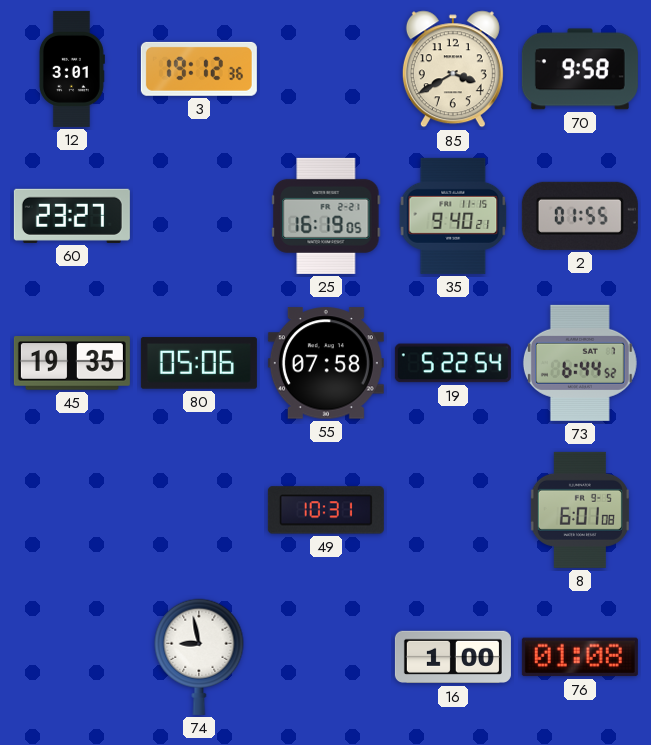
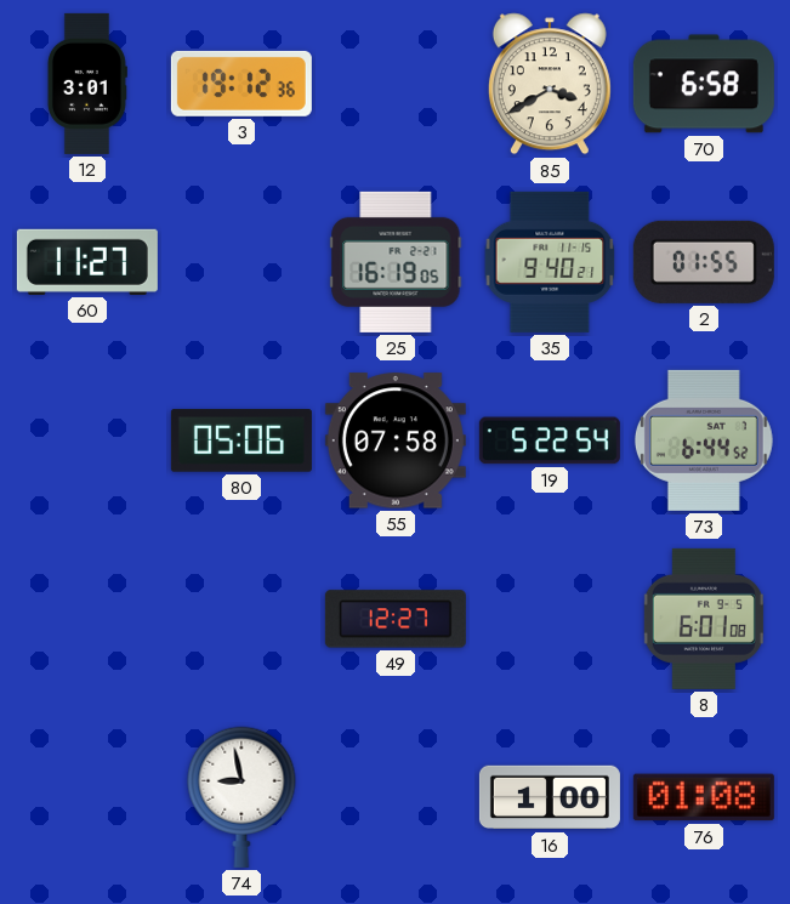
70: 9:58 -> 6:58
60: 23:27 -> 11:27
45: 19:35 -> none
49: 10:31 -> 12:27
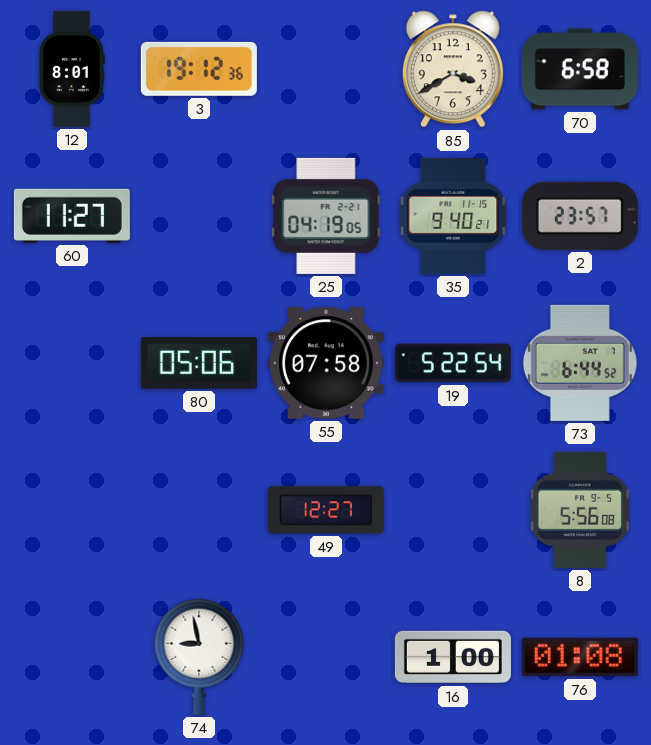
12: 3:01 -> 8:01
25: 16:19 -> 04:19
2: 01:55 -> 23:57
8: 6:01 -> 5:56
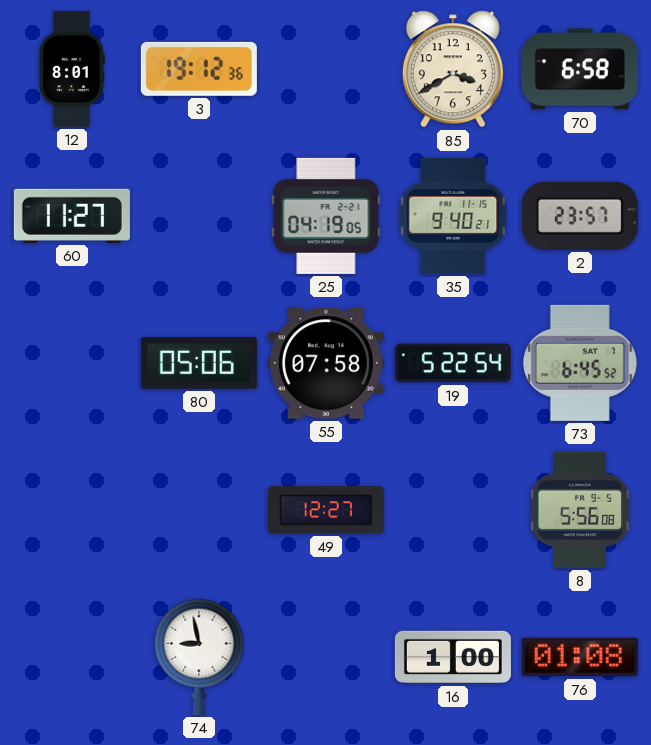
73: 6:44 -> 6:45
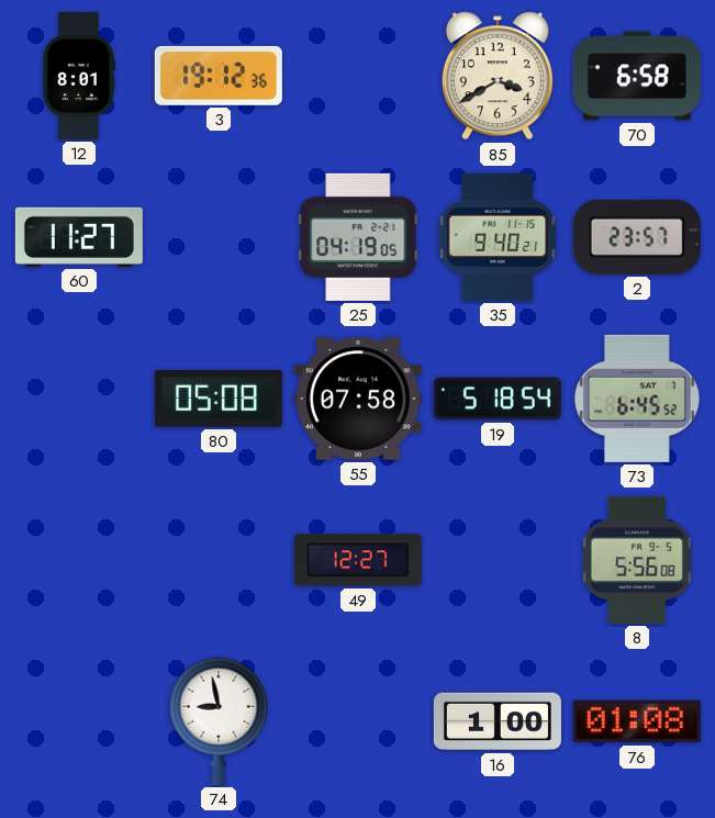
80: 05:06 -> 05:08
19: 5:22 -> 5:18
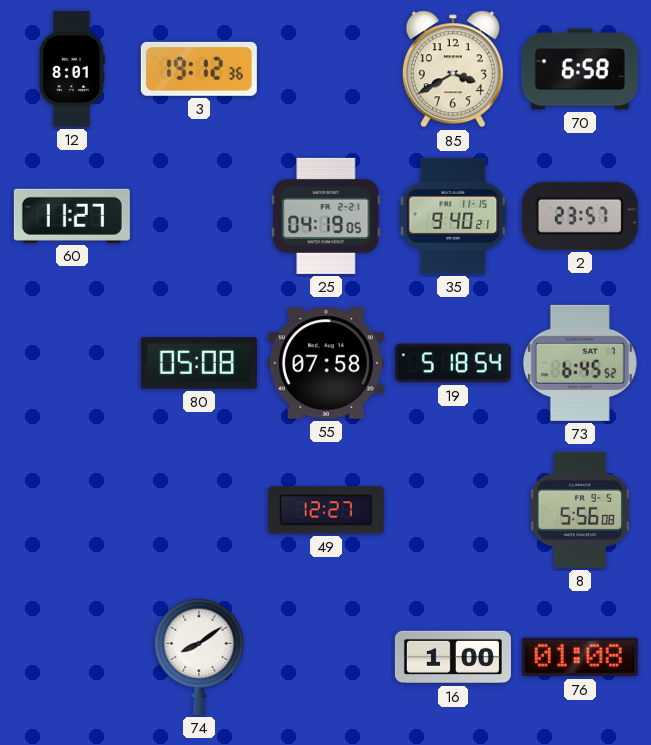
74: 8:58 -> 8:09
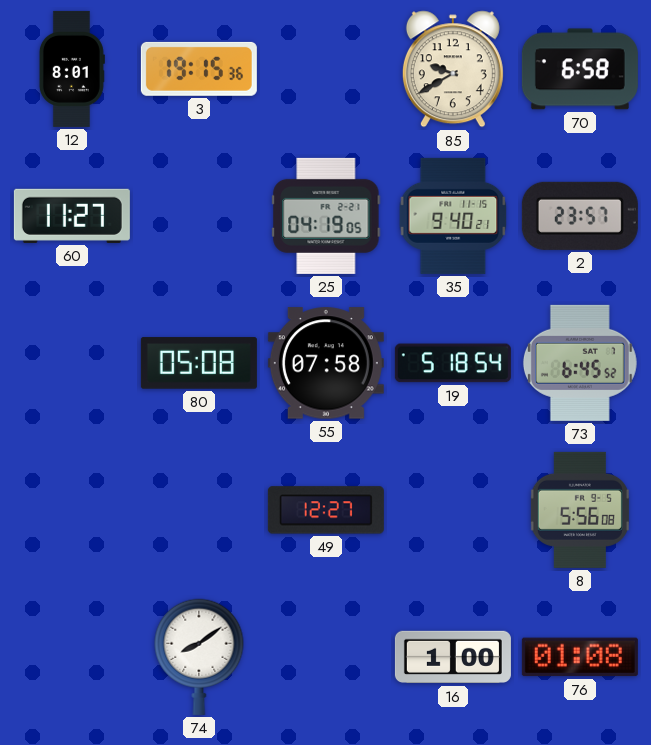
3: 19:12 -> 19:15
85: 3:40 -> 9:40
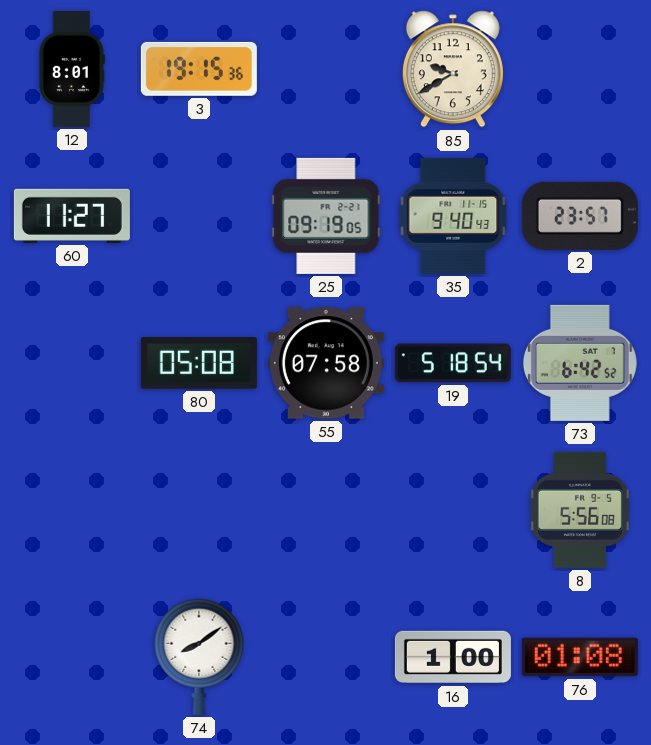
70: 6:58 -> none
25: 04:19 -> 09:19
35: 9:40:21 -> 9:40:43
73: 6:45 -> 6:42
49: 12:27 -> none
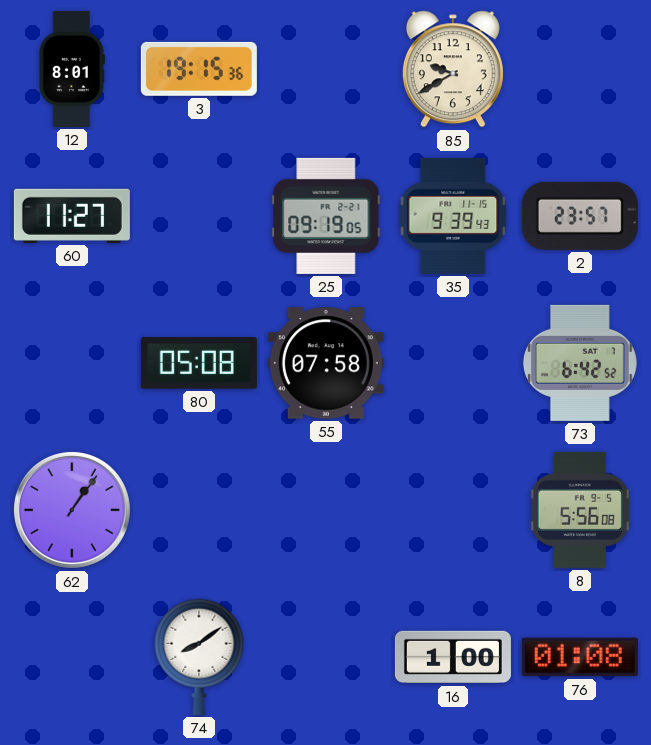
35: 9:40 -> 9:39
19: 5:18 -> none
62: none -> 1:06
